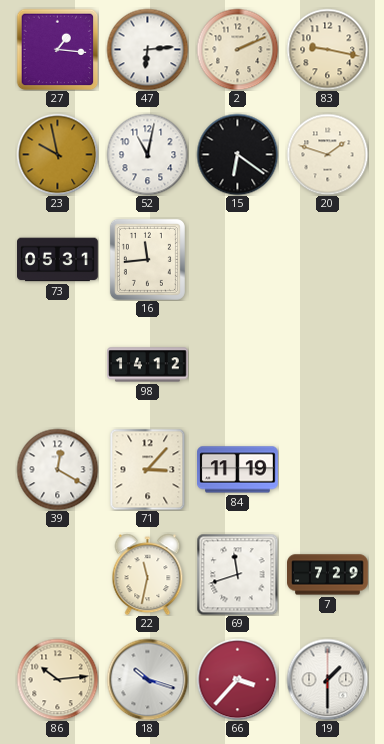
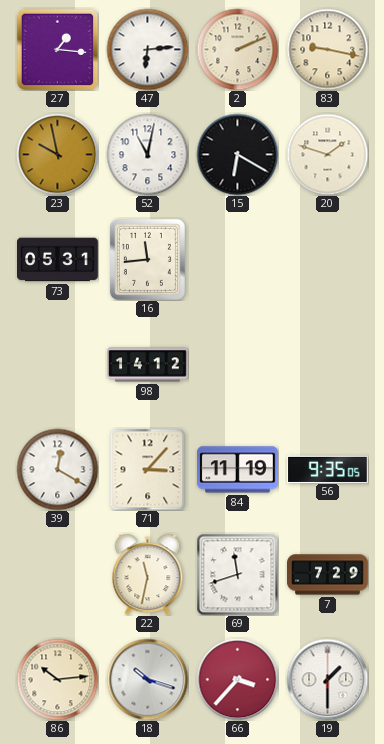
15: 6:21 -> 6:20
56: none -> 9:35
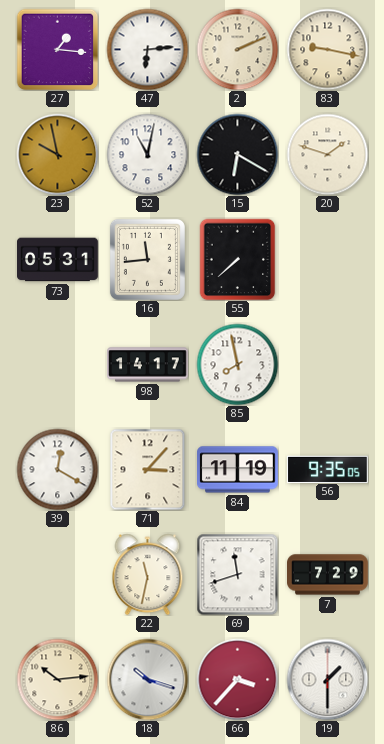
55: none -> 7:38
98: 14:12 -> 14:17
85: none -> 7:58
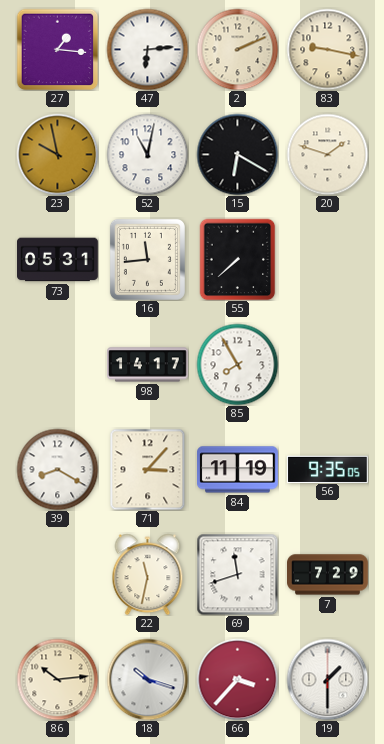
85: 7:58 -> 7:55
39: 12:20 -> 8:20
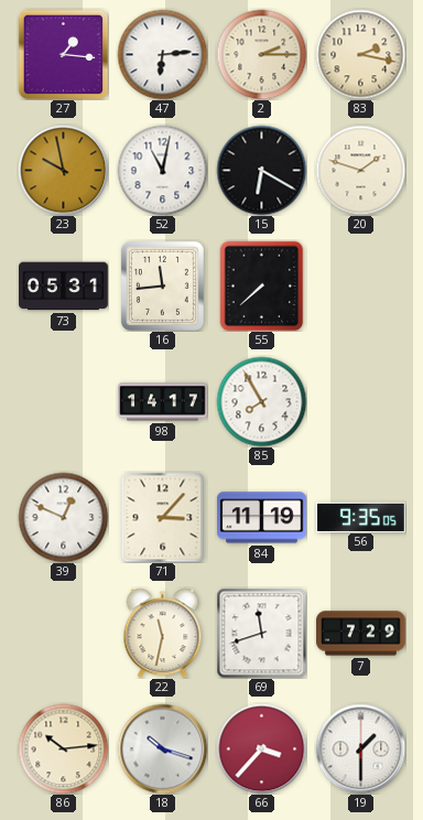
2: 2:11 -> 2:15
83: 9:17 -> 2:17
39: 8:20 -> 12:49
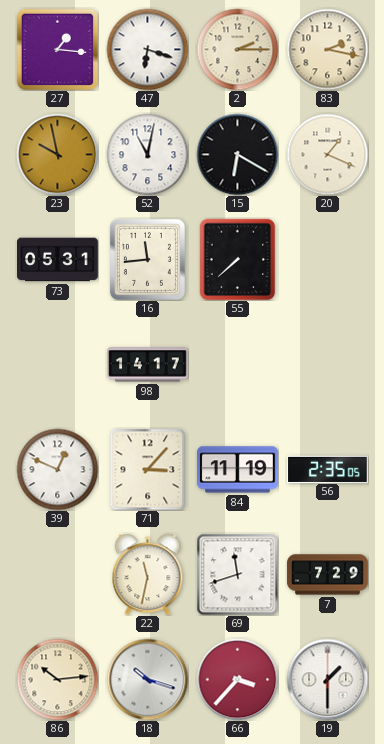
47: 6:14 -> 6:18
20: 1:48 -> 1:19
85: 7:55 -> none
56: 9:35 -> 2:35
